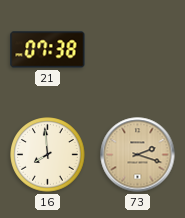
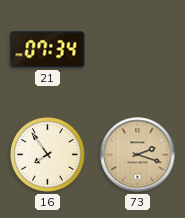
21: 07:38 -> 07:34
16: 7:59 -> 7:54
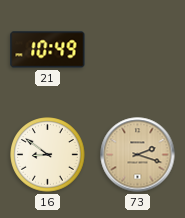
21: 07:34 -> 10:49
16: 7:54 -> 8:51
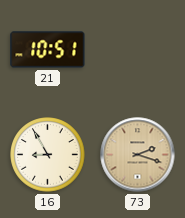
21: 10:49 -> 10:51
16: 8:51 -> 8:55
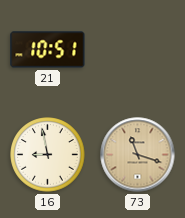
16: 8:55 -> 8:58
73: 2:18 -> 11:18
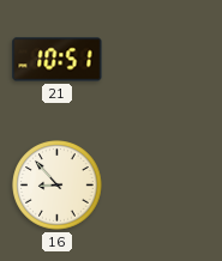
16: 8:58 -> 8:53
73: 11:18 -> none
